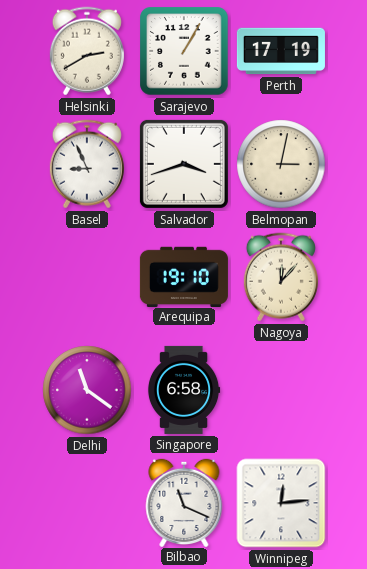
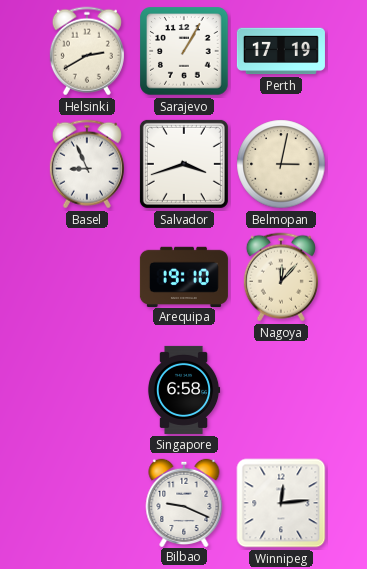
Delhi: 11:21 -> none
Bilbao: 11:19 -> 9:19
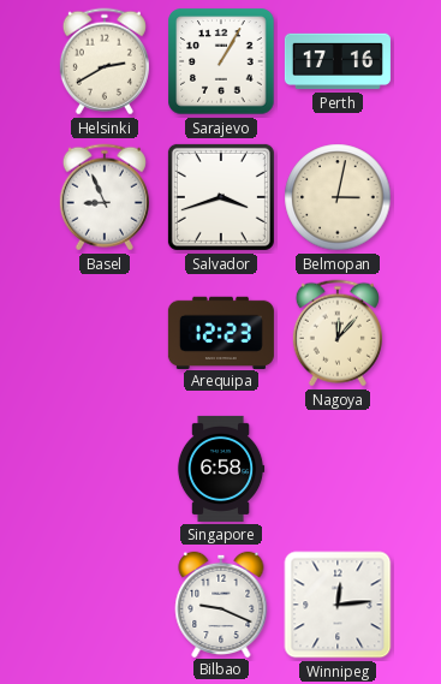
Perth: 17:19 -> 17:16
Arequipa: 19:10 -> 12:23
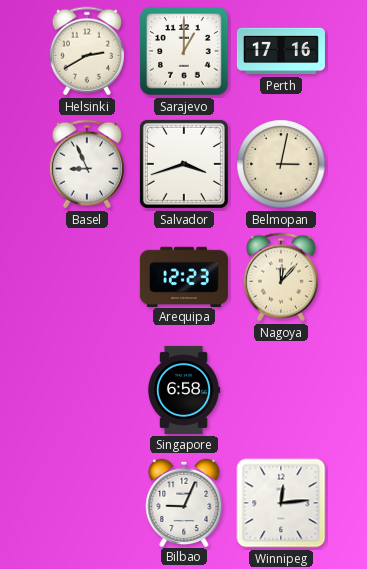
Sarajevo: 1:05 -> 1:00
Bilbao: 9:19 -> 9:04
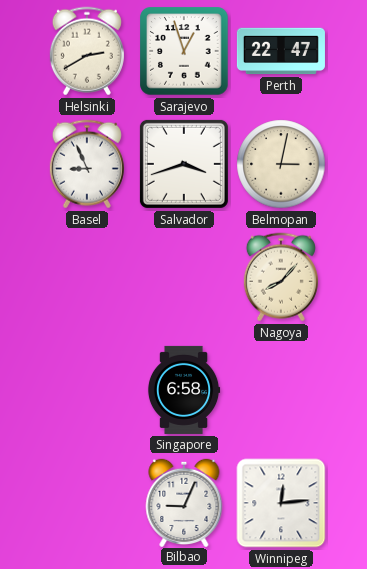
Sarajevo: 1:00 -> 12:57
Perth: 17:16 -> 22:47
Arequipa: 12:23 -> none
Nagoya: 12:07 -> 8:07
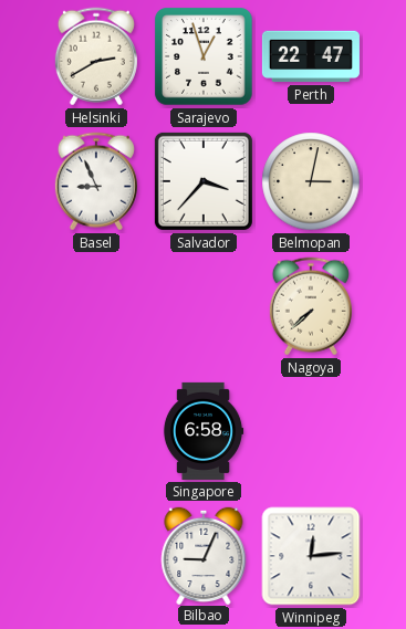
Salvador: 3:42 -> 3:37
Nagoya: 8:07 -> 7:38
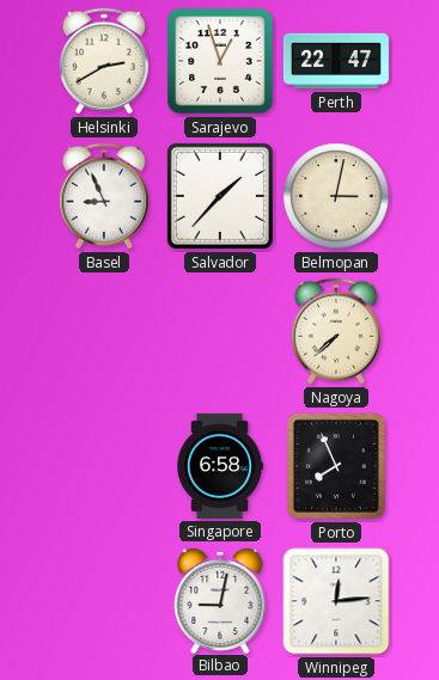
Salvador: 3:37 -> 1:37
Porto: none -> 7:56
Bilbao: 9:04 -> 9:02
